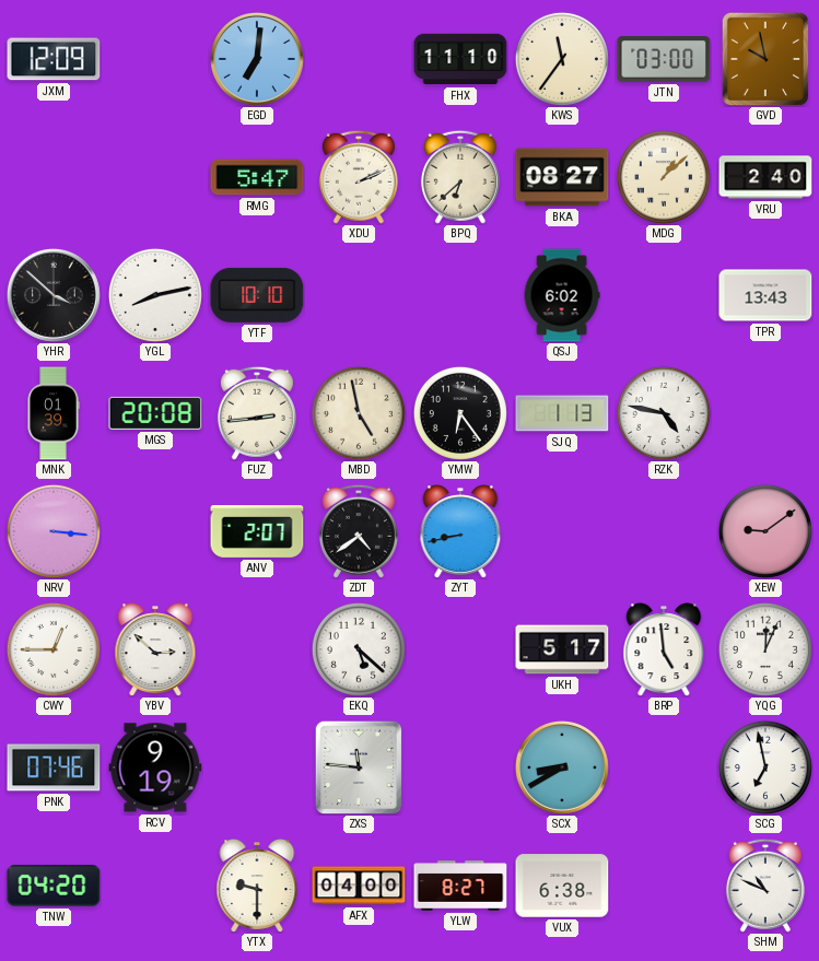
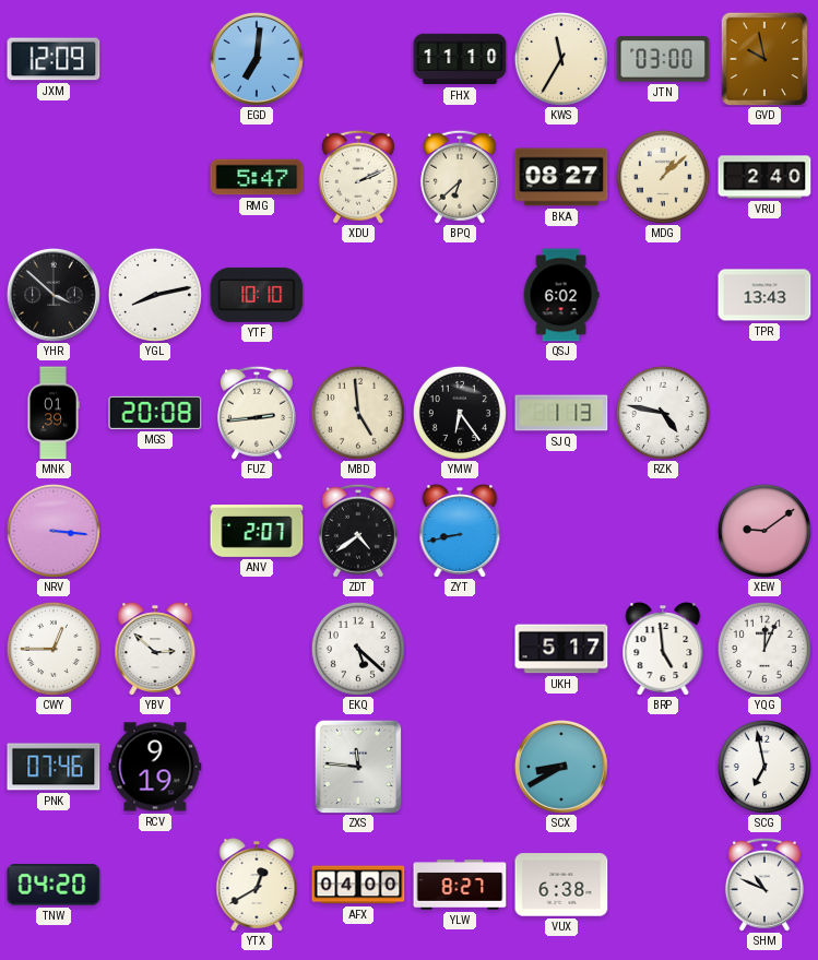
KWS: 11:36 -> 11:35
MBD: 4:58 -> 4:59
YTX: 9:30 -> 12:40
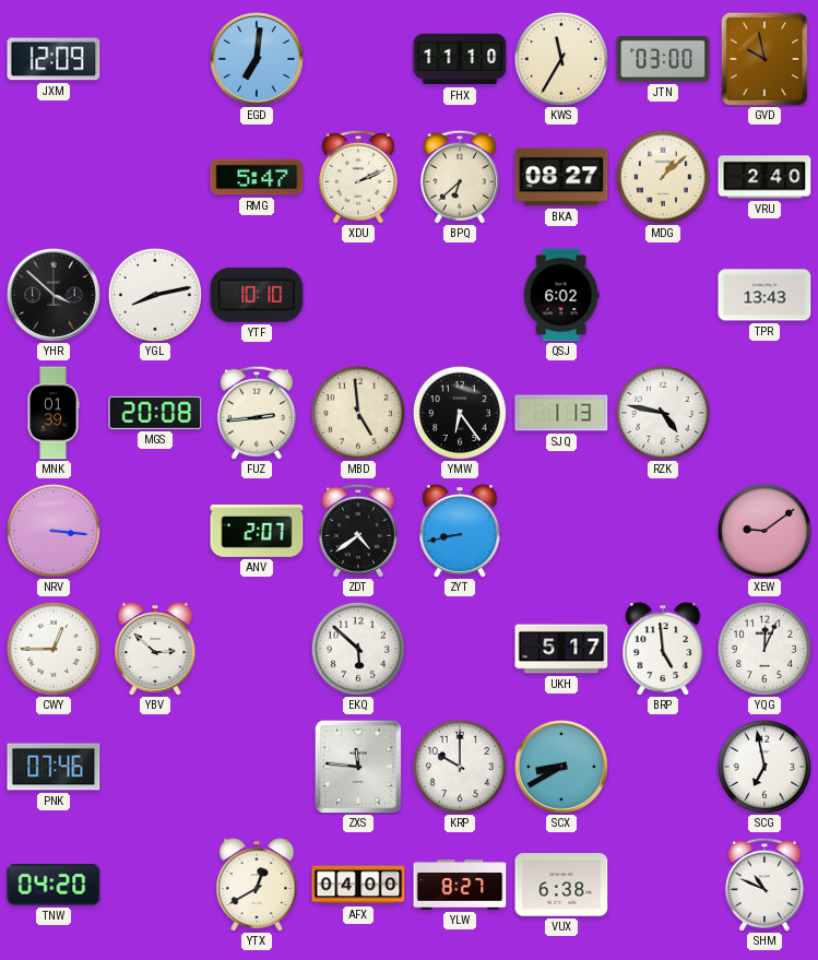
EKQ: 5:22 -> 5:52
RCV: 9:19 -> none
KRP: none -> 10:00
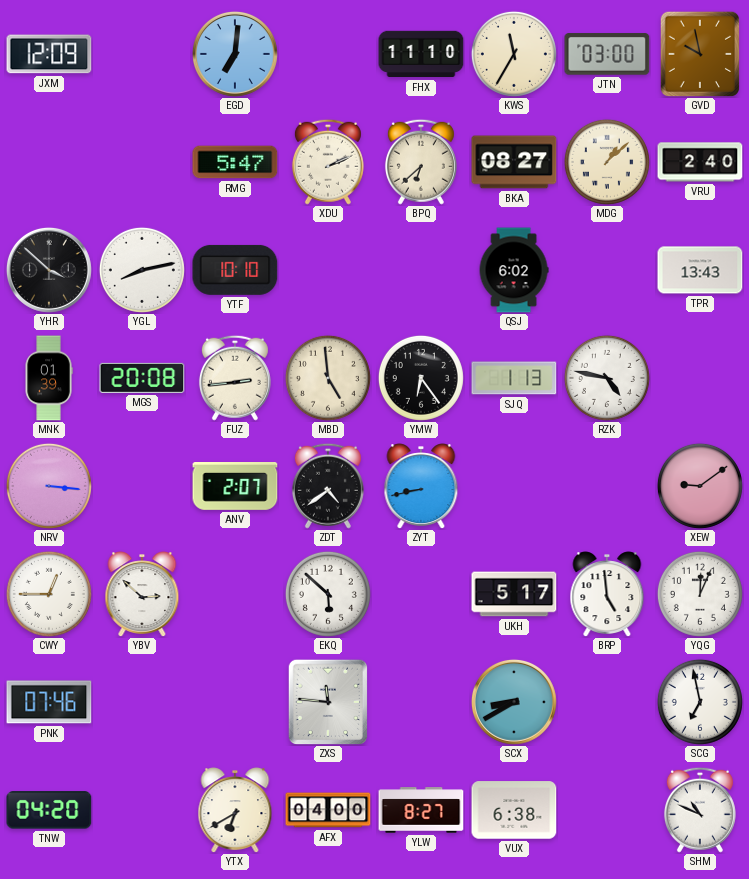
KRP: 10:00 -> none
YTX: 12:40 -> 6:40
